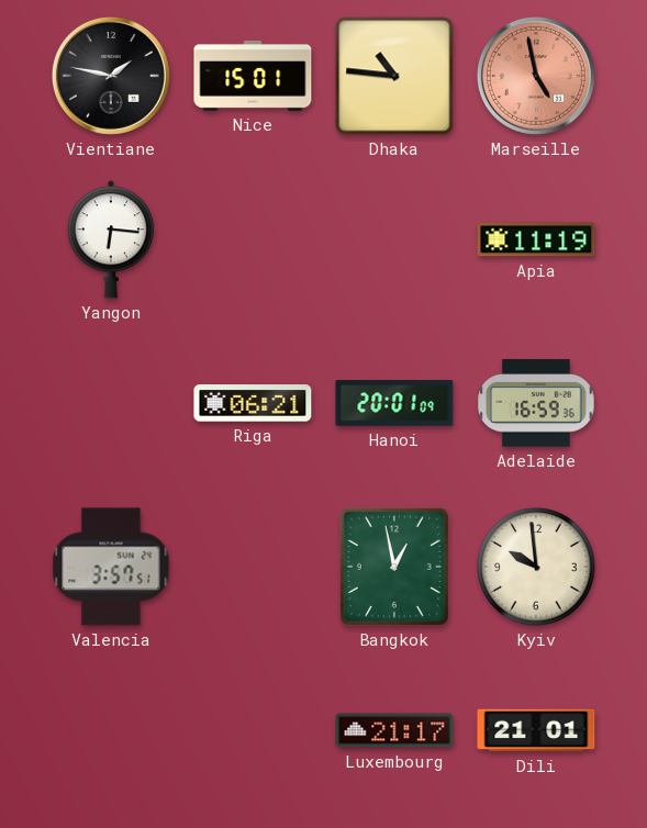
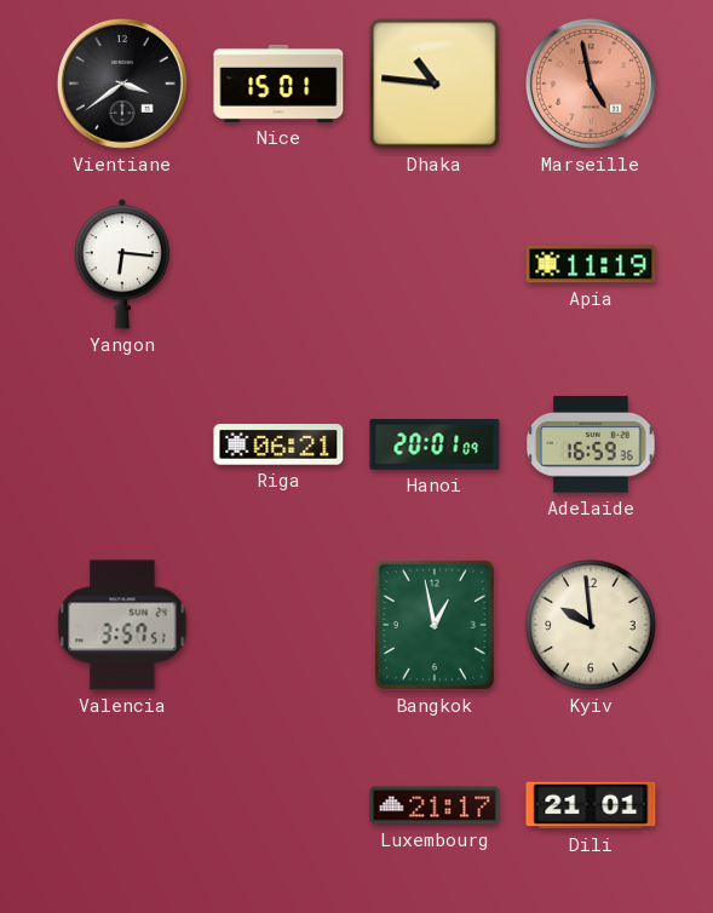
Vientiane: 1:47 -> 3:39
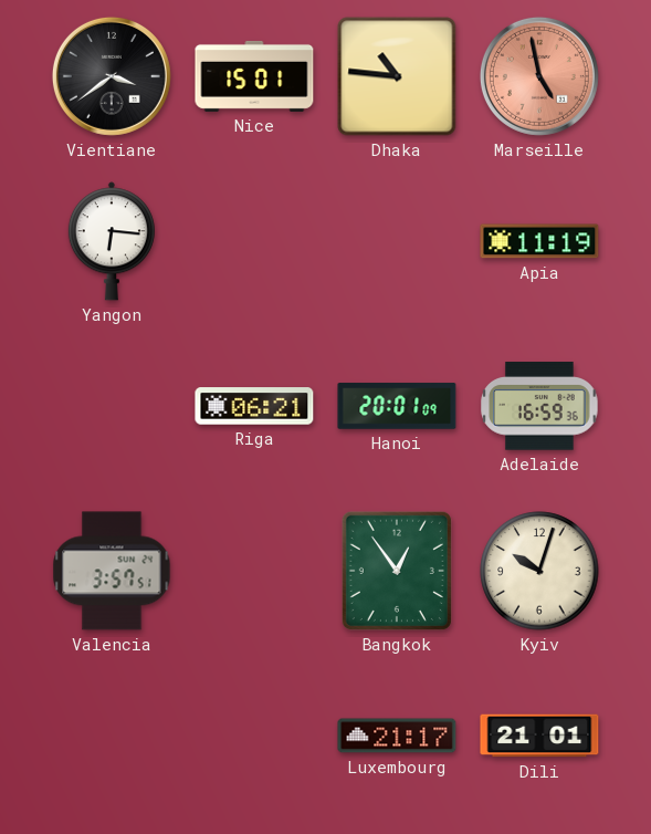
Bangkok: 12:58 -> 12:54
Kyiv: 9:59 -> 10:03
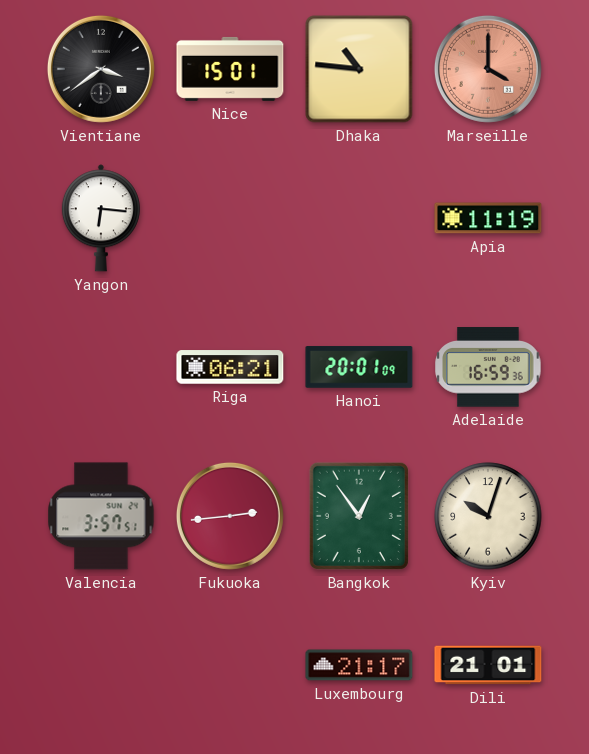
Marseille: 4:58 -> 4:00
Fukuoka: none -> 2:44
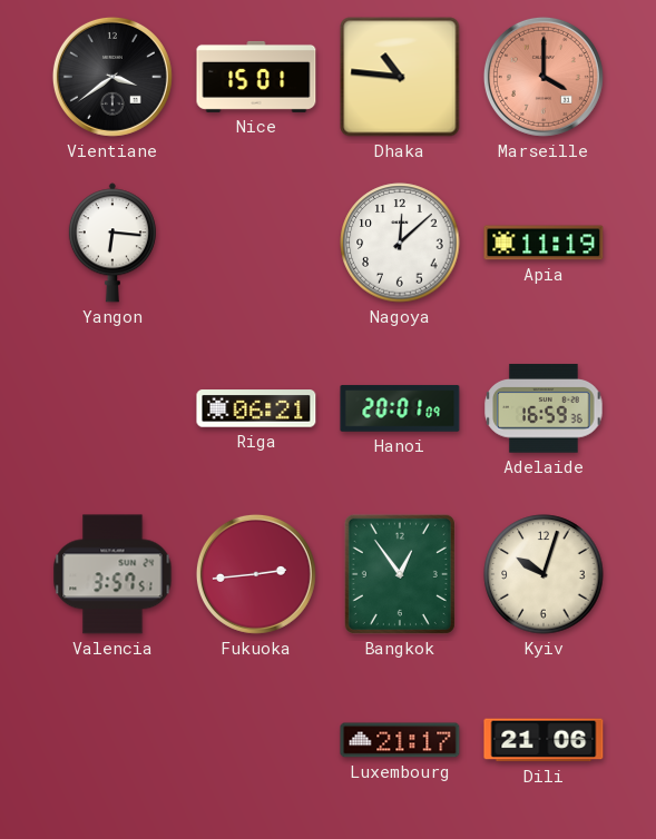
Nagoya: none -> 12:08
Dili: 21:01 -> 21:06
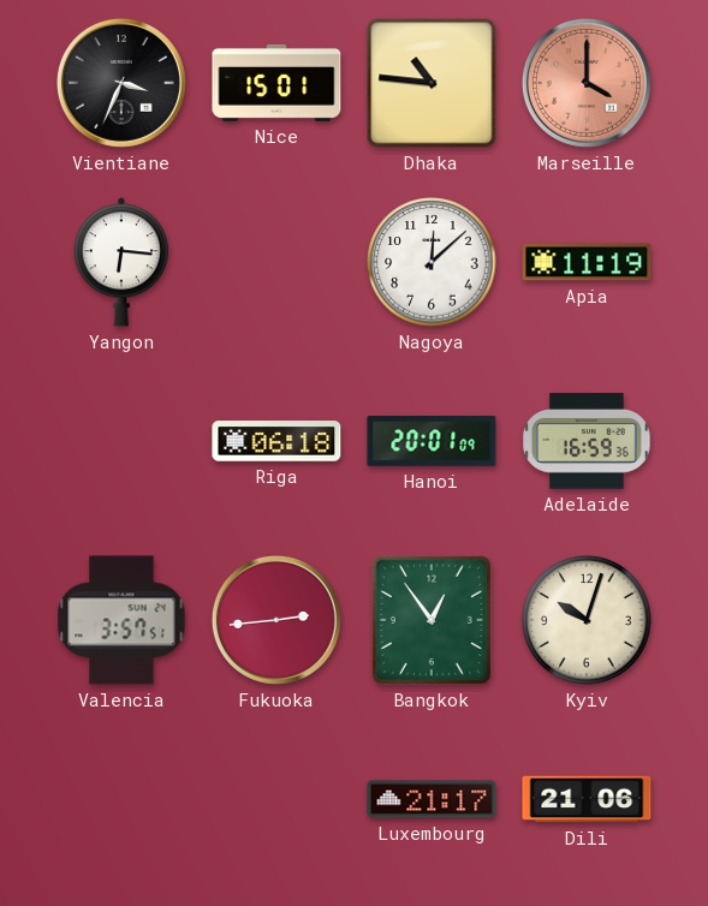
Vientiane: 3:39 -> 3:34
Riga: 06:21 -> 06:18
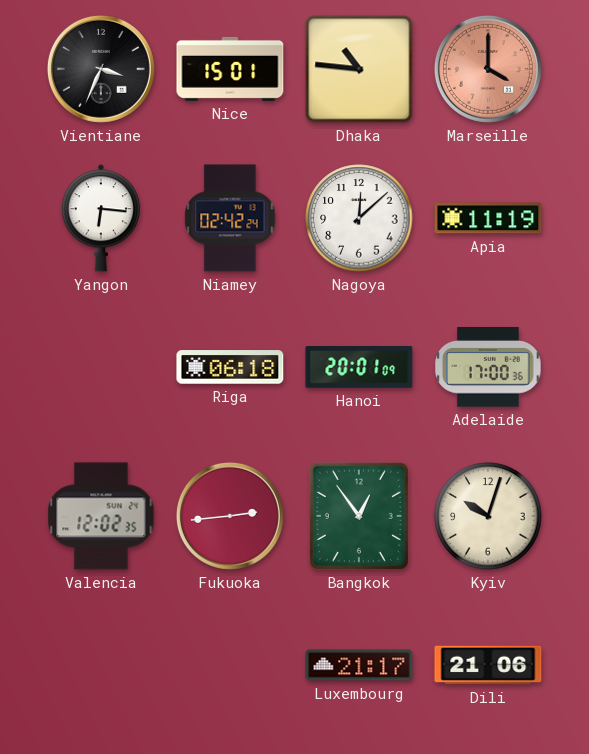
Niamey: none -> 02:42
Adelaide: 16:59 -> 17:00
Valencia: 3:57 -> 12:02
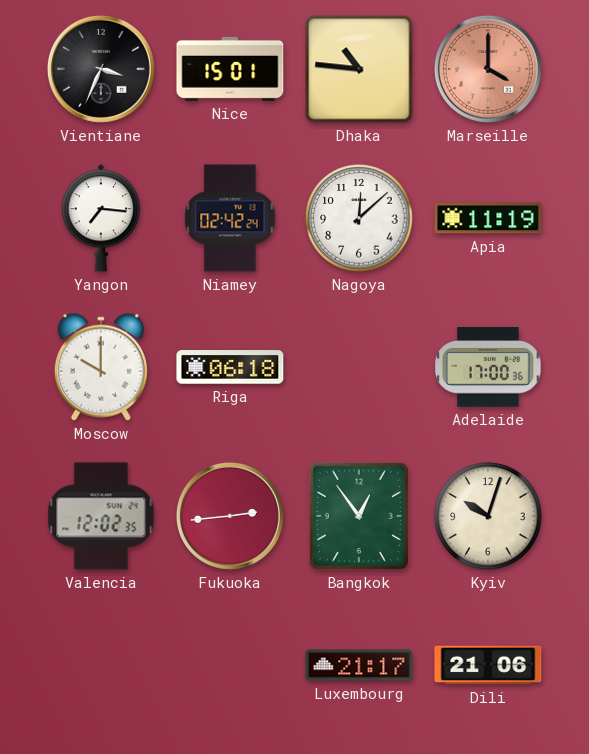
Yangon: 6:16 -> 7:16
Moscow: none -> 10:00
Hanoi: 20:01 -> none
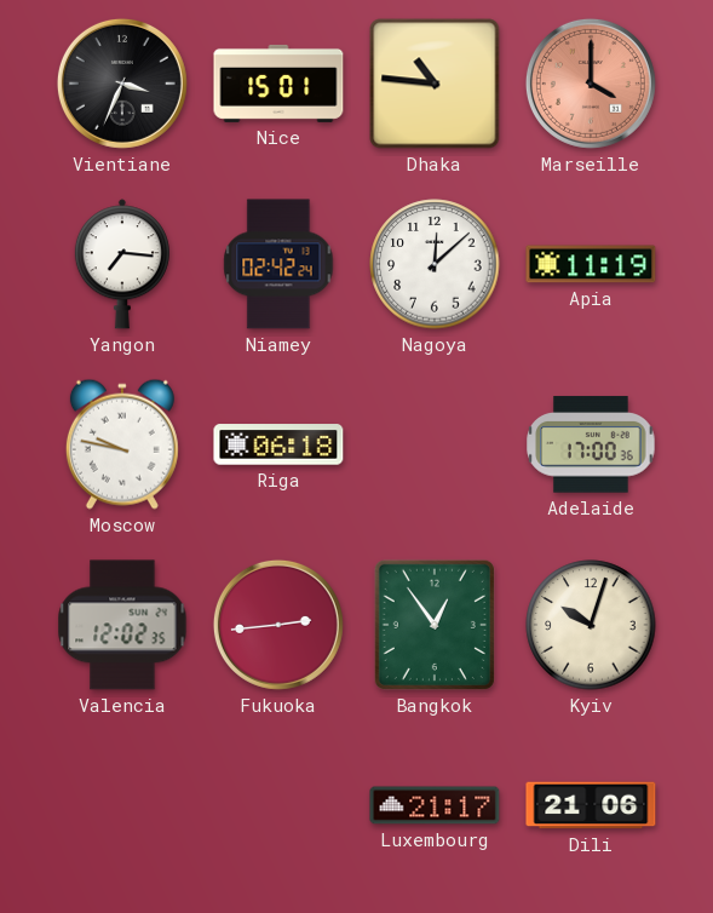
Moscow: 10:00 -> 9:47
